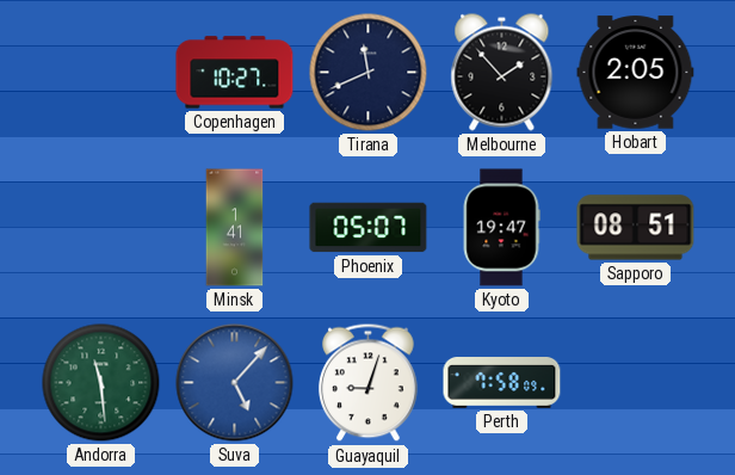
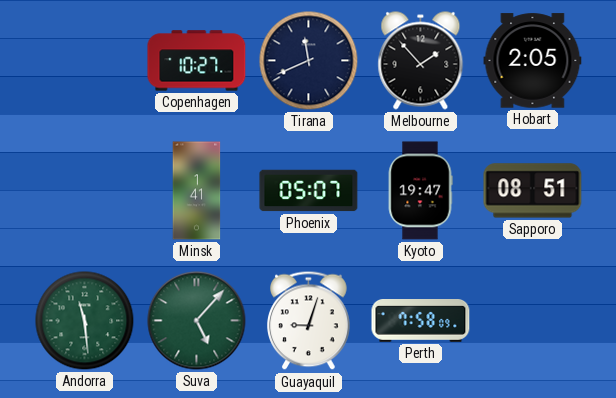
Suva dial: blue -> green
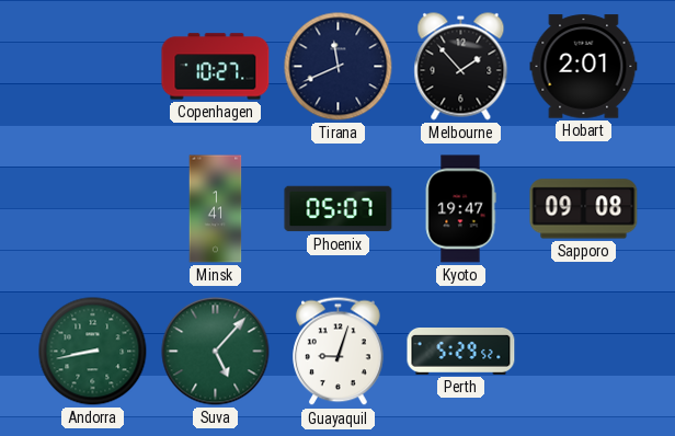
Hobart: 2:05 -> 2:01
Sapporo: 08:51 -> 09:08
Andorra: 11:29 -> 8:43
Perth: 7:58 -> 5:29
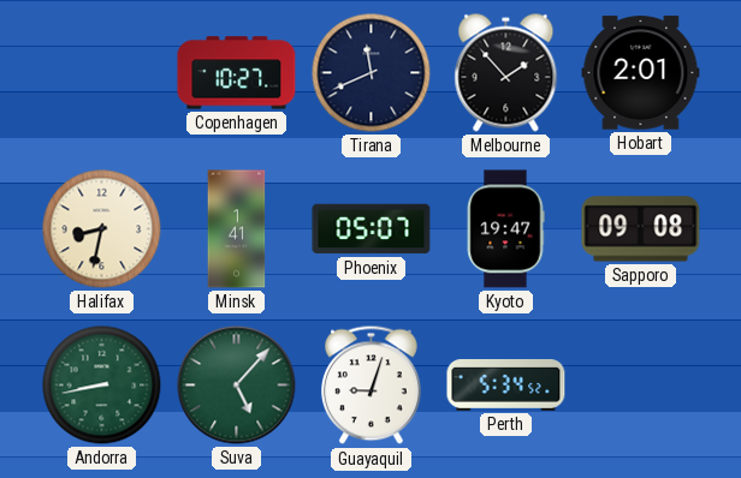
Halifax: none -> 8:32
Perth: 5:29 -> 5:34
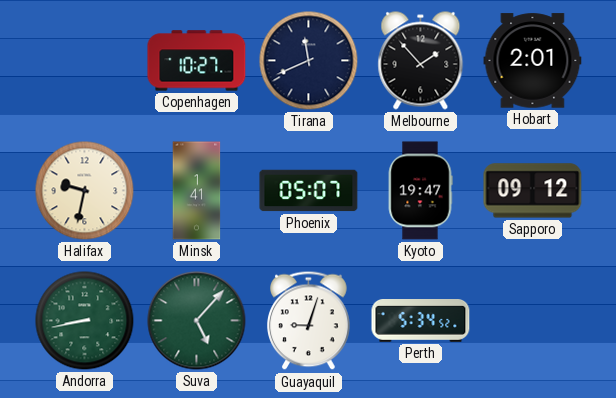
Halifax: 8:32 -> 9:32
Sapporo: 09:08 -> 09:12
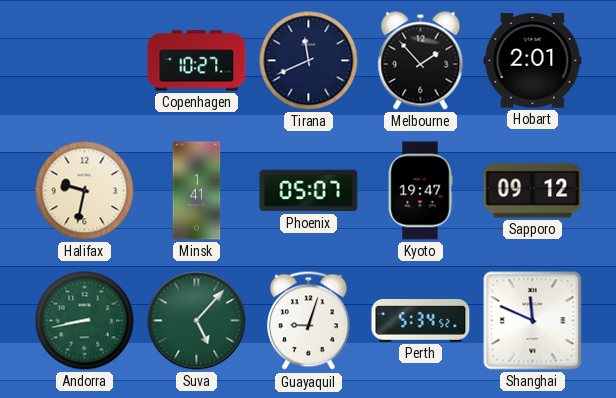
Shanghai: none -> 11:49
